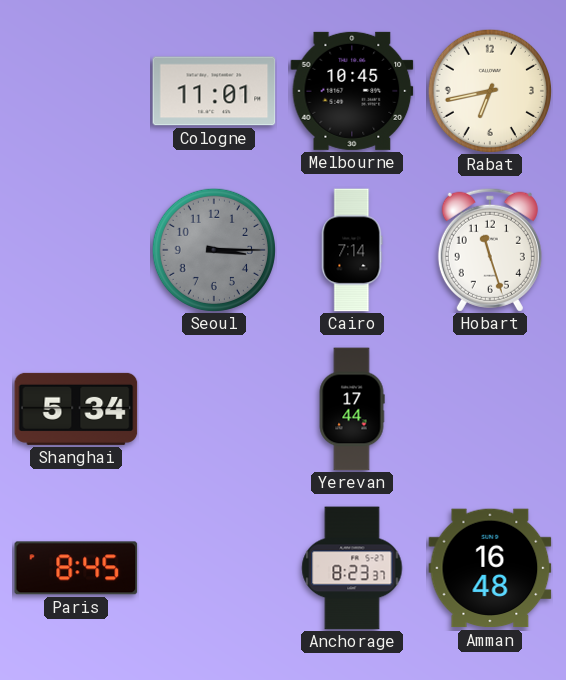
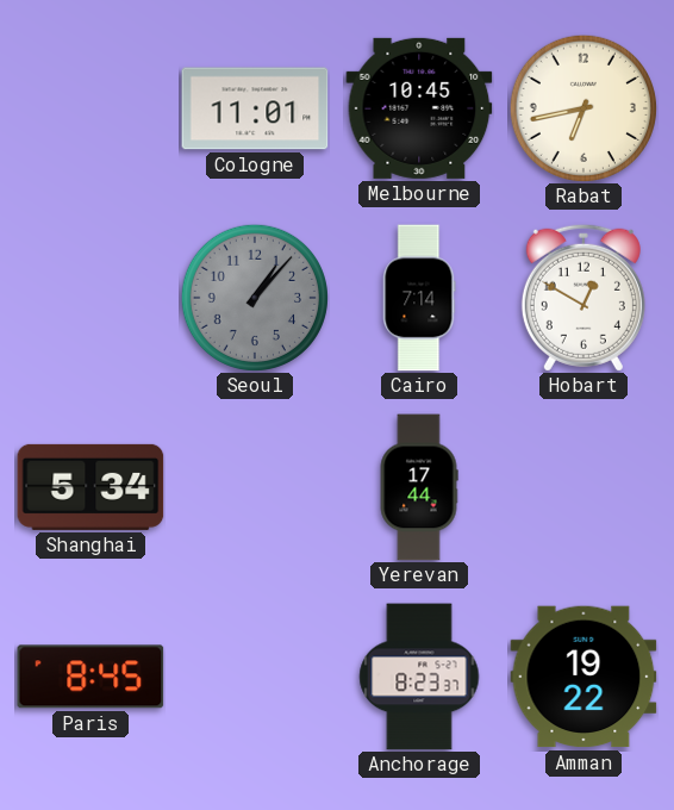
Seoul: 3:15 -> 1:07
Hobart: 11:27 -> 12:50
Amman: 16:48 -> 19:22
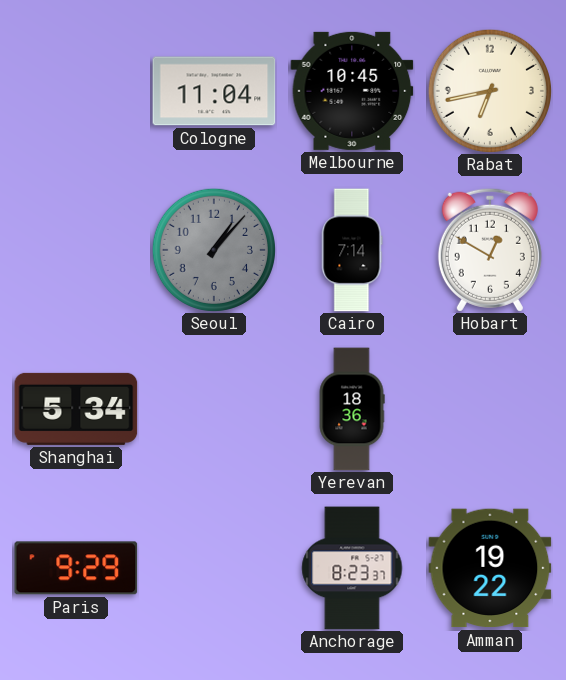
Cologne: 11:01 -> 11:04
Yerevan: 17:44 -> 18:36
Paris: 8:45 -> 9:29
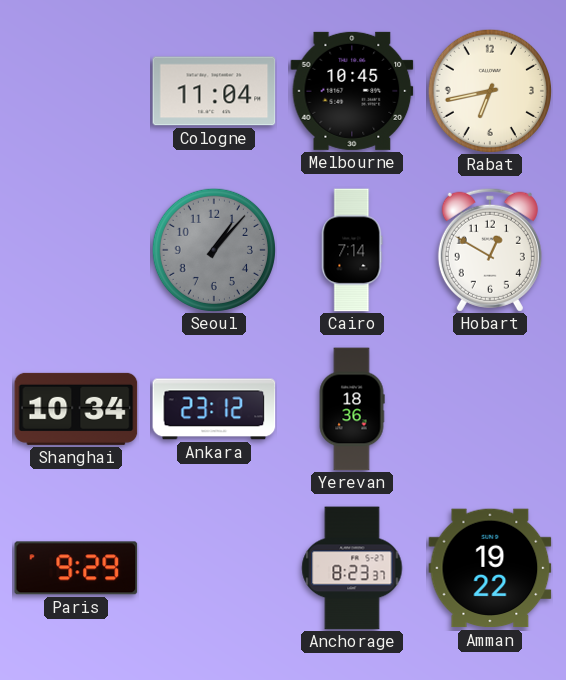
Shanghai: 5:34 -> 10:34
Ankara: none -> 23:12
